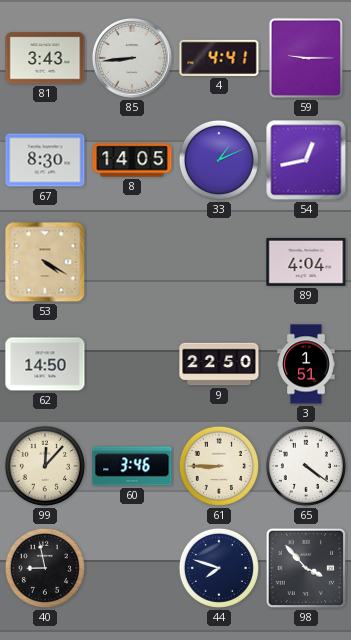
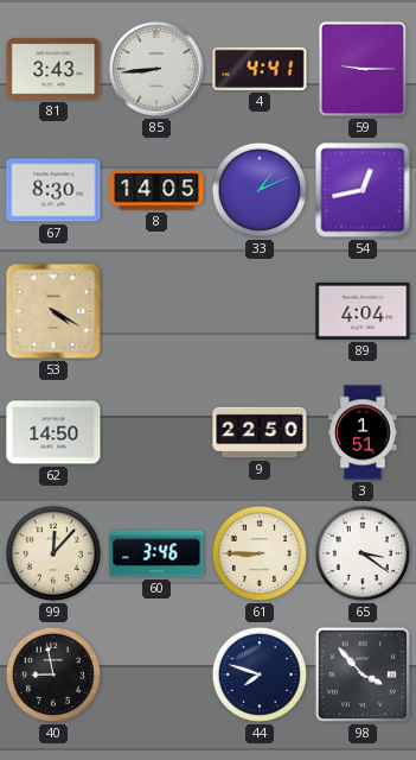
65: 4:21 -> 3:21
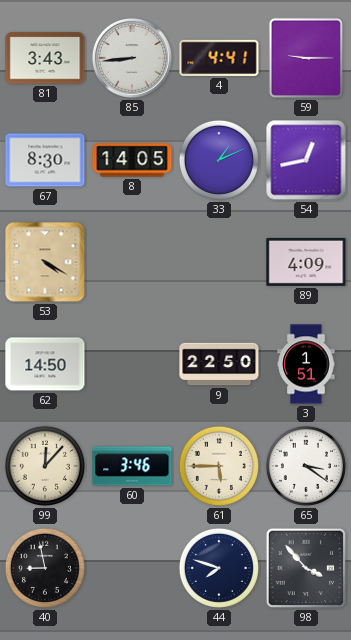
89: 4:04 -> 4:09
61: 8:45 -> 5:45
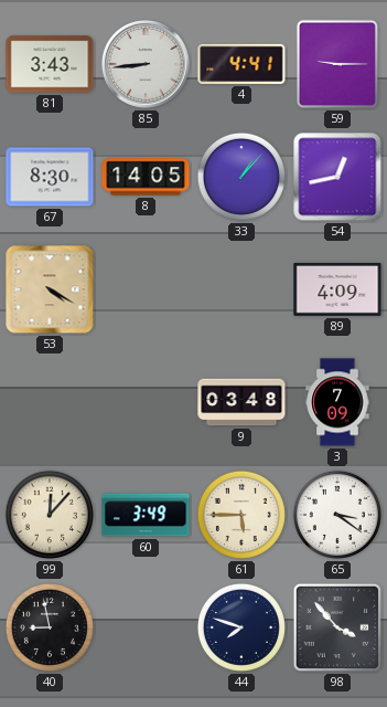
33: 1:11 -> 1:07
62: 14:50 -> none
9: 22:50 -> 03:48
3: 1:51 -> 7:09
60: 3:46 -> 3:49
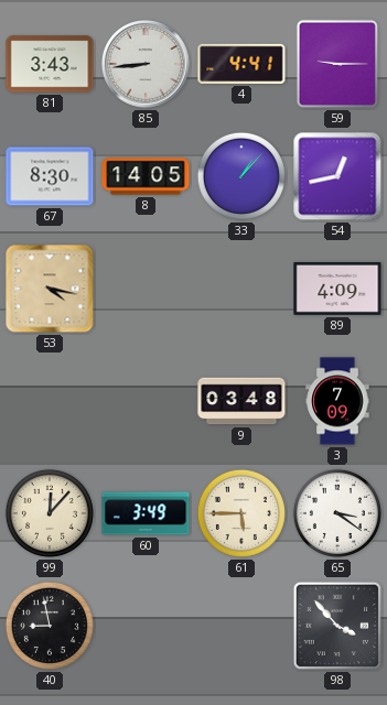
53: 4:20 -> 4:17
44: 7:48 -> none
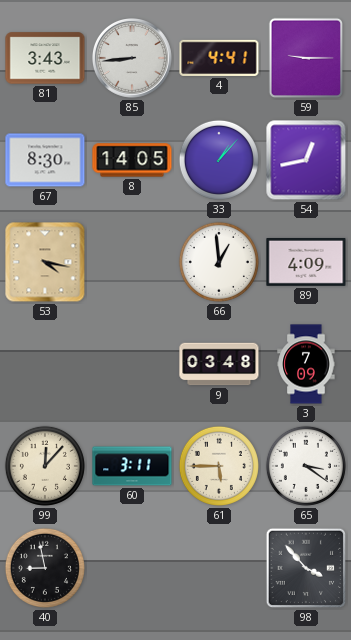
66: none -> 12:59
60: 3:49 -> 3:11
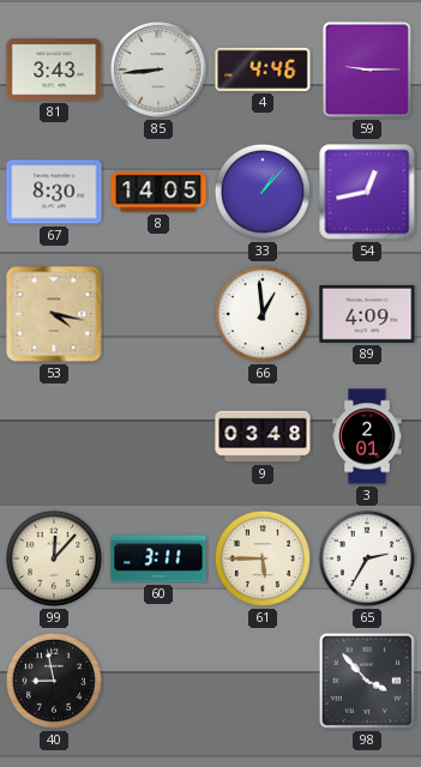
4: 4:41 -> 4:46
3: 7:09 -> 2:01
65: 3:21 -> 2:35
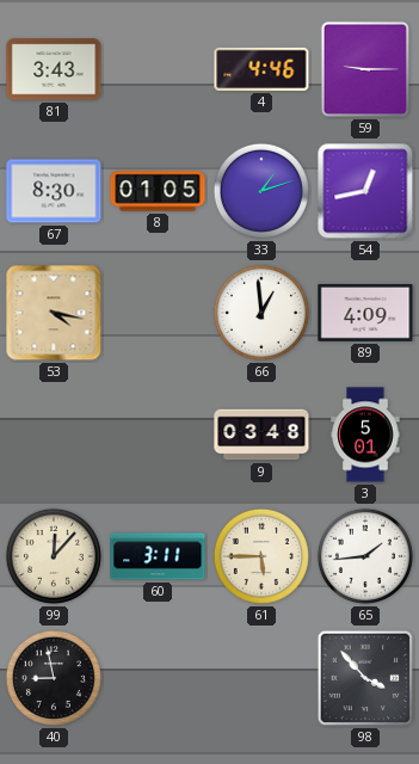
85: 8:44 -> none
8: 14:05 -> 01:05
33: 1:07 -> 1:12
3: 2:01 -> 5:01
65: 2:35 -> 1:44
